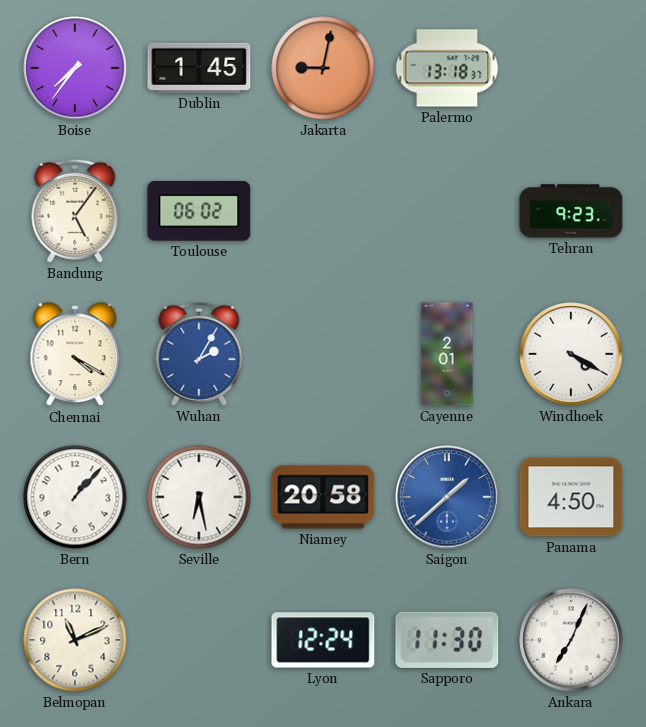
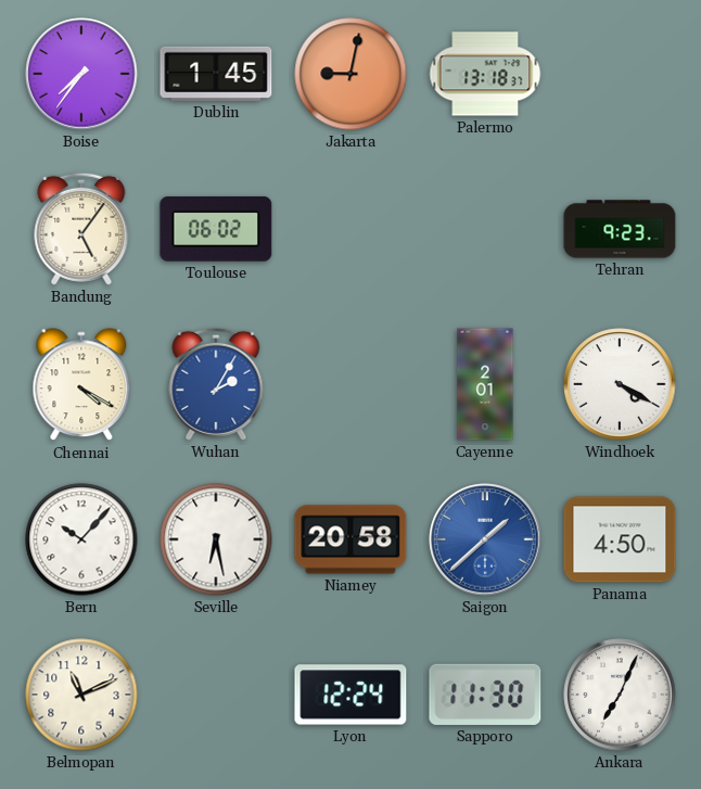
Bern: 1:07 -> 10:07
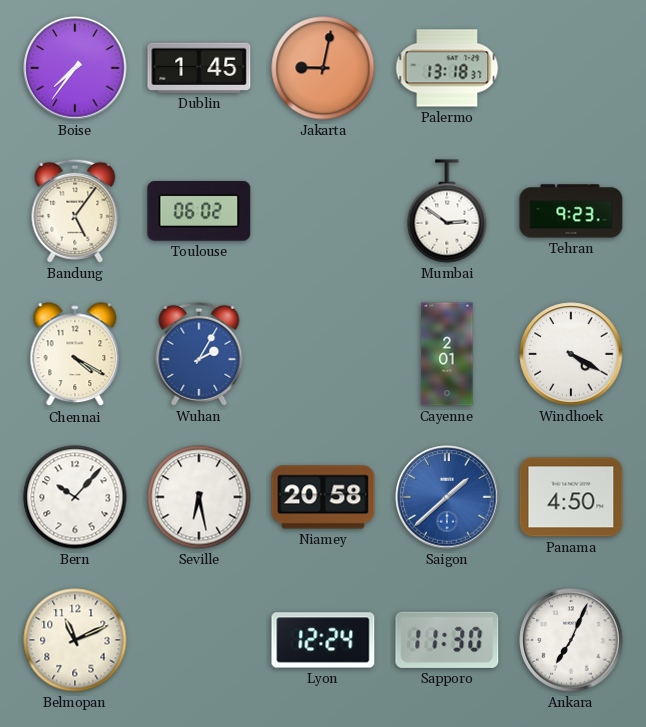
Mumbai: none -> 2:51
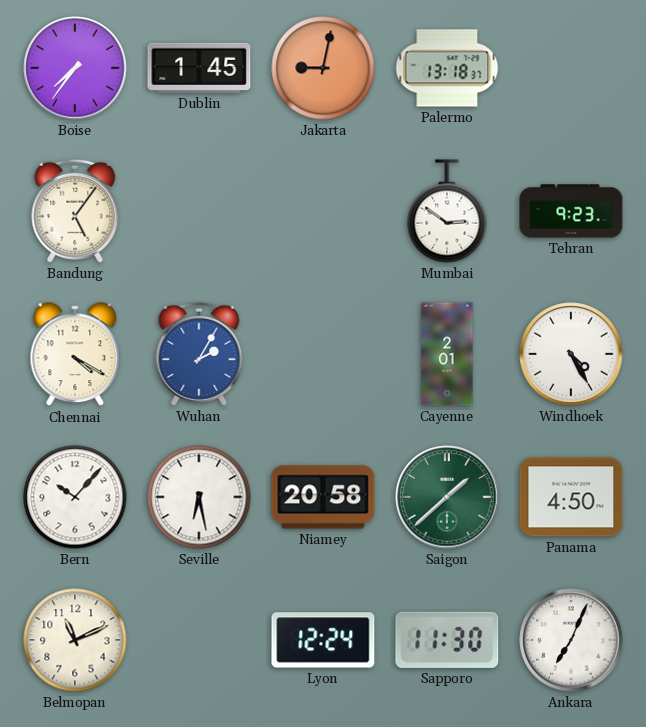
Toulouse: 06:02 -> none
Windhoek: 4:20 -> 4:25
Saigon dial: blue -> green
